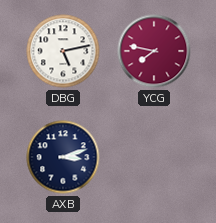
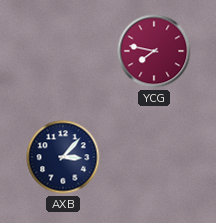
DBG: 5:13 -> none
AXB: 3:12 -> 3:07
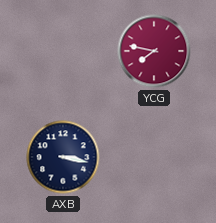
AXB: 3:07 -> 3:17
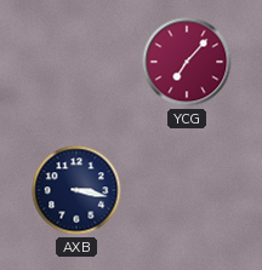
YCG: 7:47 -> 7:07
